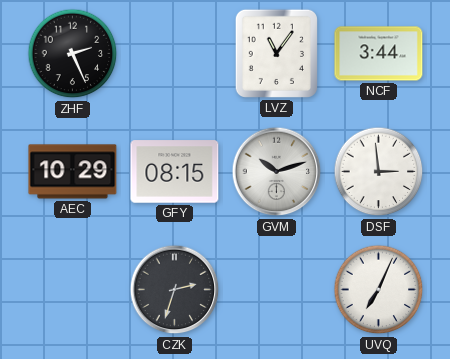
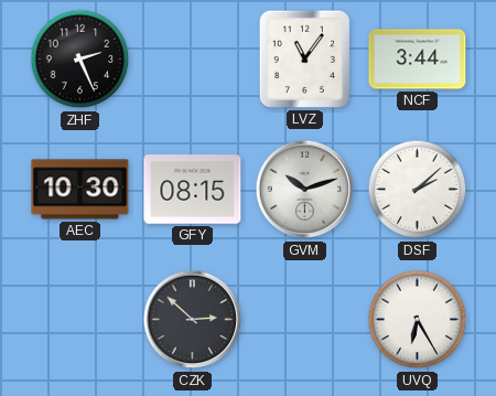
AEC: 10:29 -> 10:30
DSF: 2:59 -> 2:08
CZK: 2:33 -> 2:52
UVQ: 7:04 -> 6:25
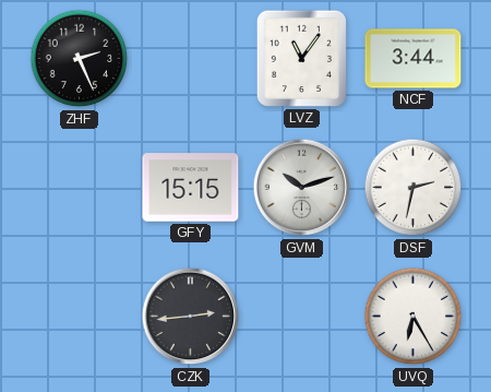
AEC: 10:30 -> none
GFY: 08:15 -> 15:15
DSF: 2:08 -> 2:32
CZK: 2:52 -> 2:44
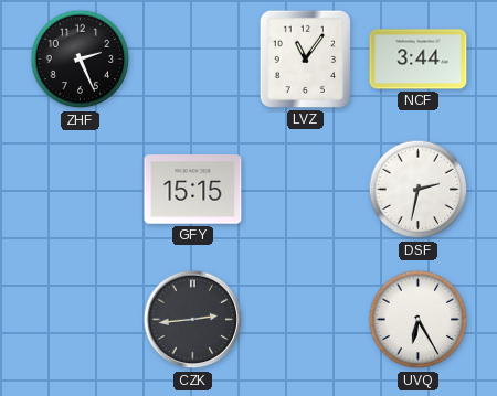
GVM: 10:12 -> none
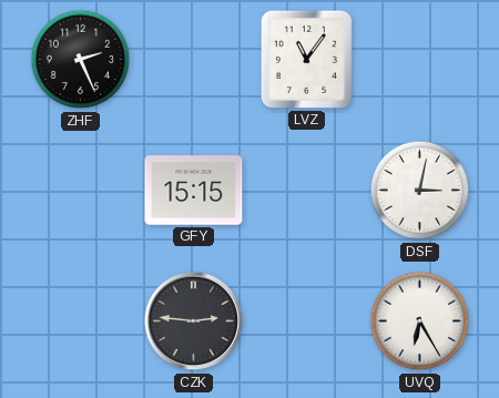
NCF: 3:44 -> none
DSF: 2:32 -> 3:02
CZK: 2:44 -> 2:46
